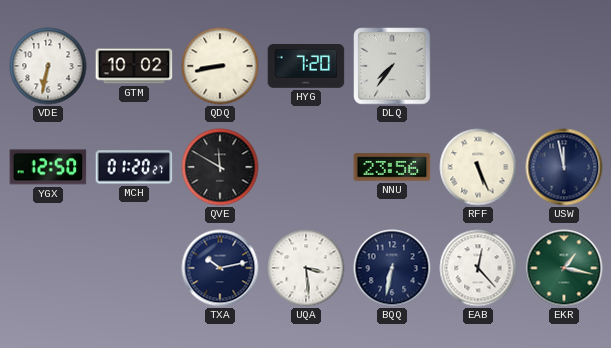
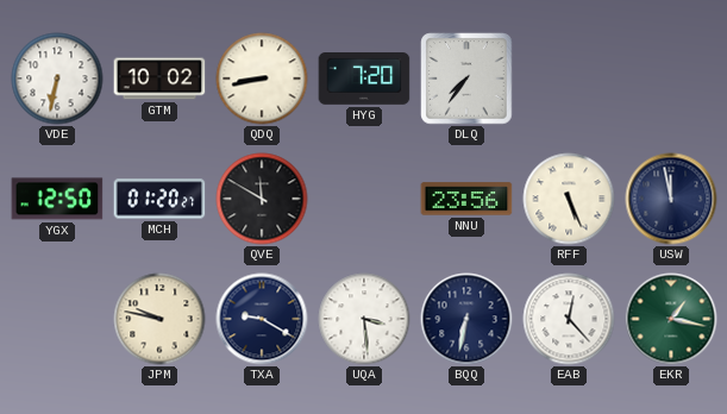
JPM: none -> 9:47
TXA: 10:13 -> 9:20
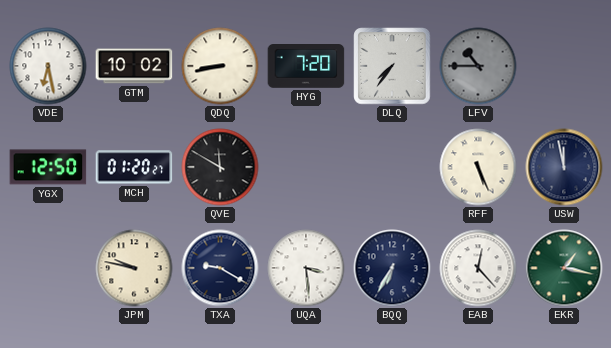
VDE: 6:32 -> 6:28
LFV: none -> 10:45
NNU: 23:56 -> none
BQQ: 6:32 -> 6:35
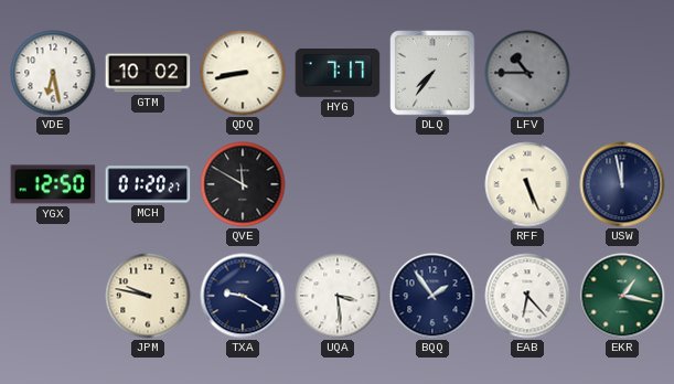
HYG: 7:20 -> 7:17
BQQ: 6:35 -> 1:54
EAB: 12:23 -> 6:23
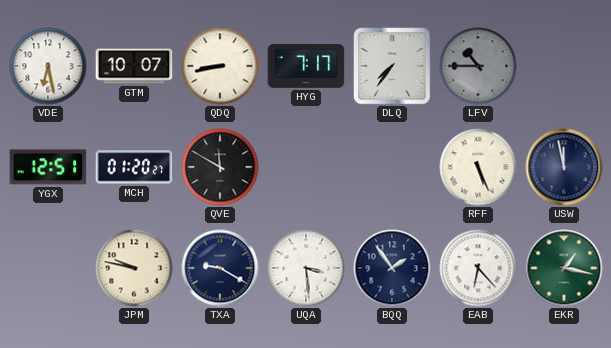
GTM: 10:02 -> 10:07
YGX: 12:50 -> 12:51
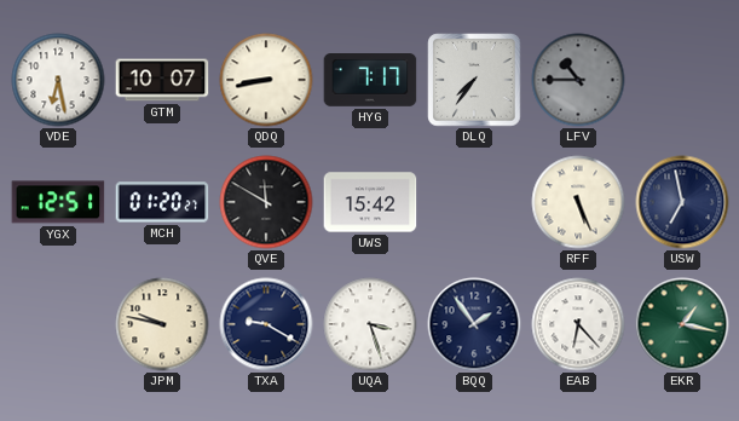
UWS: none -> 15:42
USW: 11:58 -> 6:58
UQA: 3:29 -> 3:27
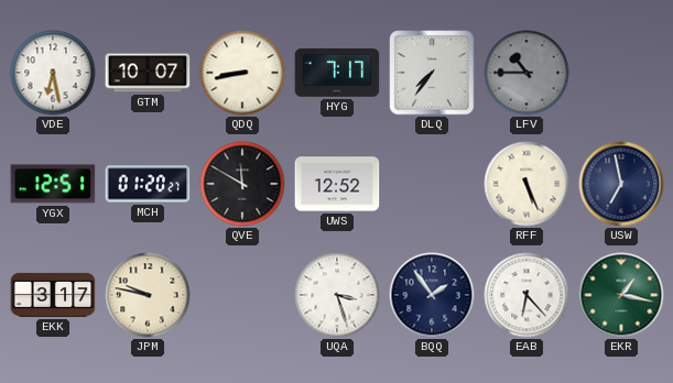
UWS: 15:42 -> 12:52
EKK: none -> 3:17
TXA: 9:20 -> none
